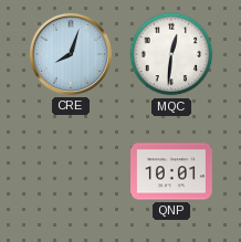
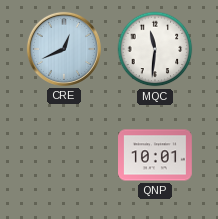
CRE: 8:03 -> 12:41
MQC: 12:31 -> 11:31
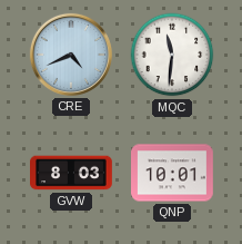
CRE: 12:41 -> 4:41
GVW: none -> 8:03
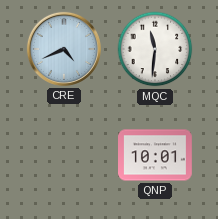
GVW: 8:03 -> none
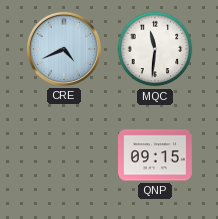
QNP: 10:01 -> 09:15
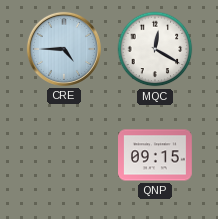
CRE: 4:41 -> 4:45
MQC: 11:31 -> 12:20
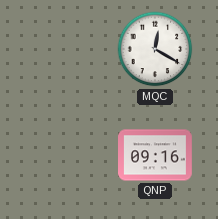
CRE: 4:45 -> none
QNP: 09:15 -> 09:16
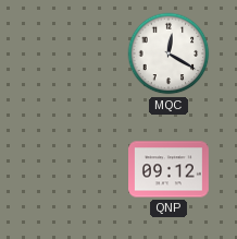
QNP: 09:16 -> 09:12
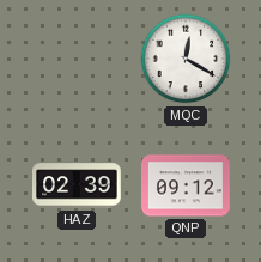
HAZ: none -> 02:39
